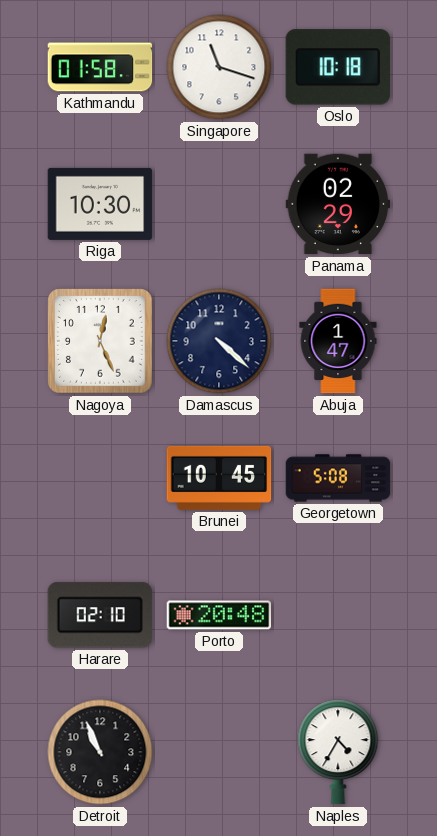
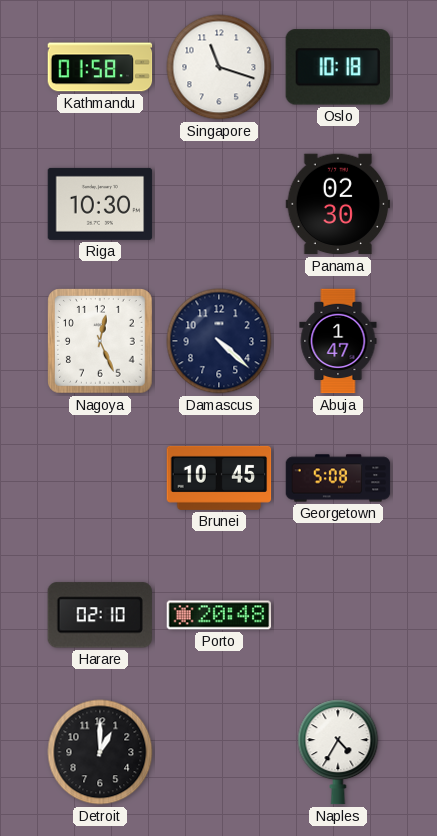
Panama: 02:29 -> 02:30
Detroit: 10:56 -> 1:00
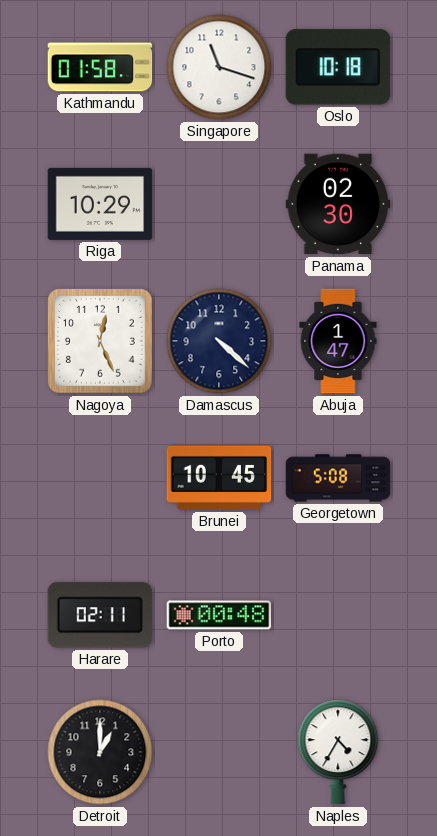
Riga: 10:30 -> 10:29
Harare: 02:10 -> 02:11
Porto: 20:48 -> 00:48
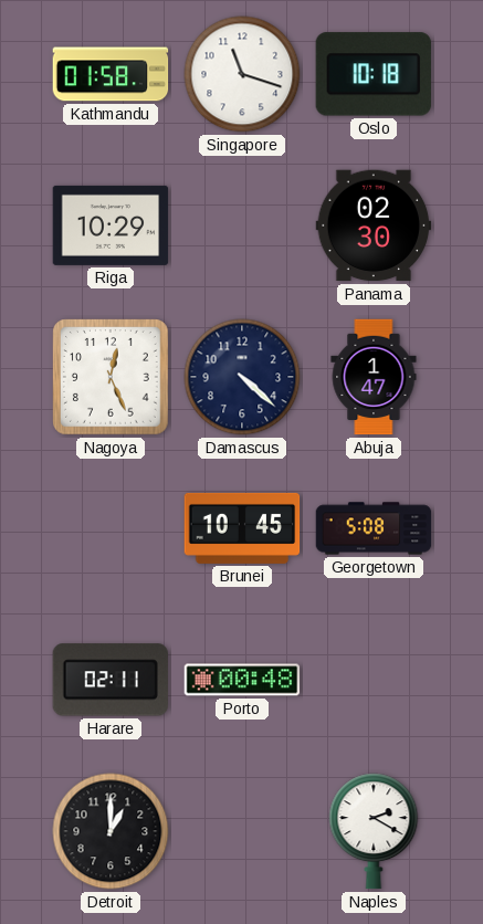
Naples: 4:35 -> 2:20
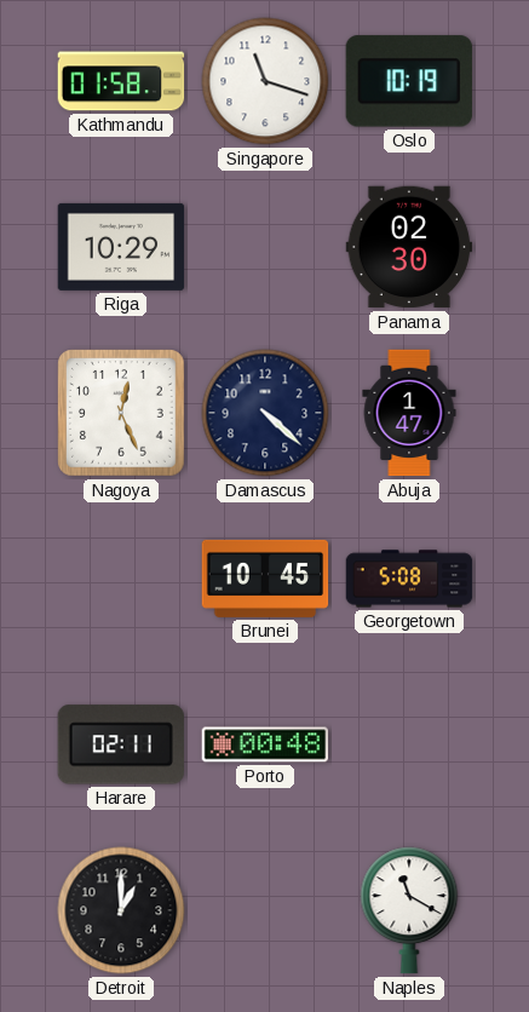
Oslo: 10:18 -> 10:19
Naples: 2:20 -> 11:20
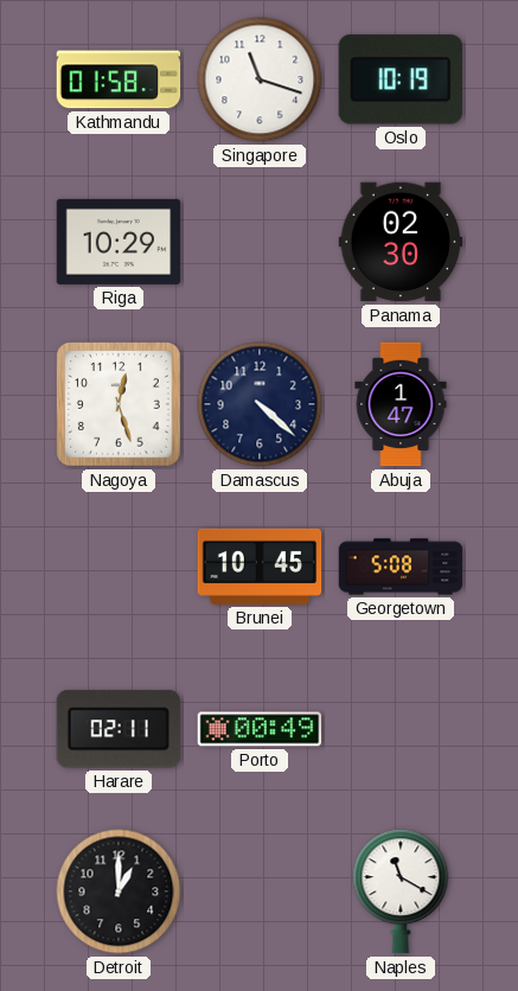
Nagoya: 12:26 -> 12:27
Porto: 00:48 -> 00:49
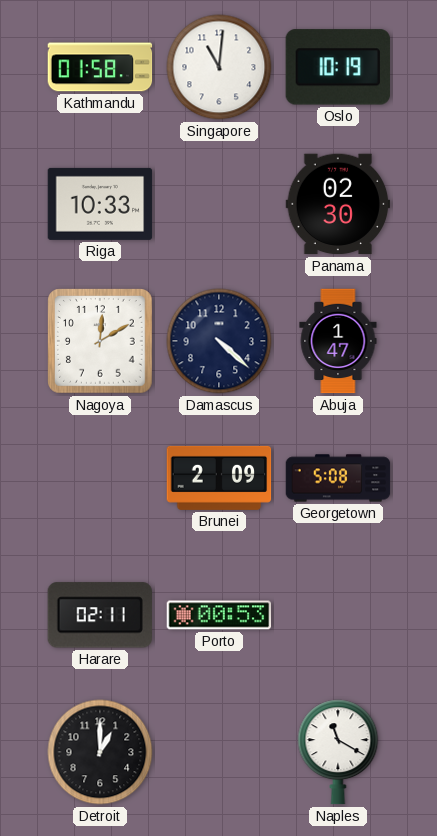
Singapore: 11:18 -> 11:01
Riga: 10:29 -> 10:33
Nagoya: 12:27 -> 12:10
Brunei: 10:45 -> 2:09
Porto: 00:49 -> 00:53
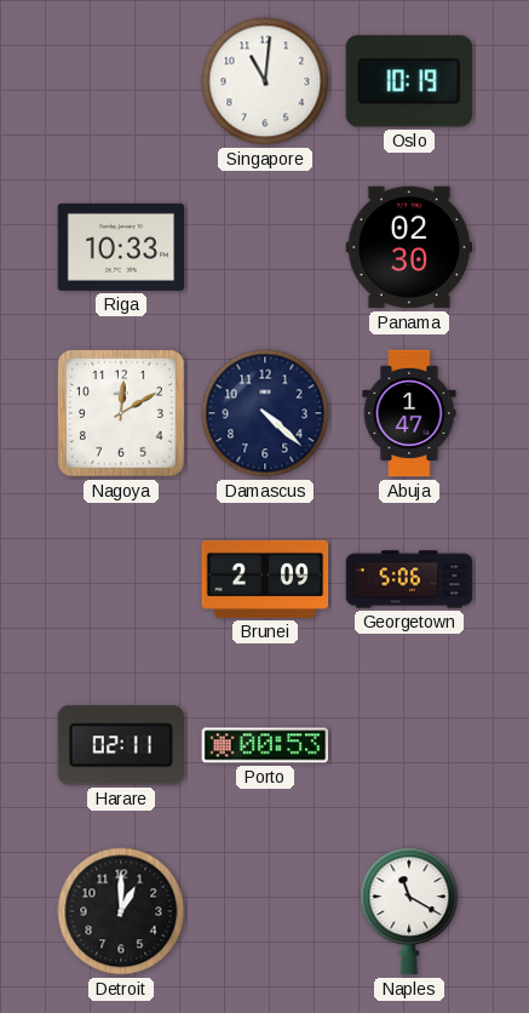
Kathmandu: 01:58 -> none
Georgetown: 5:08 -> 5:06
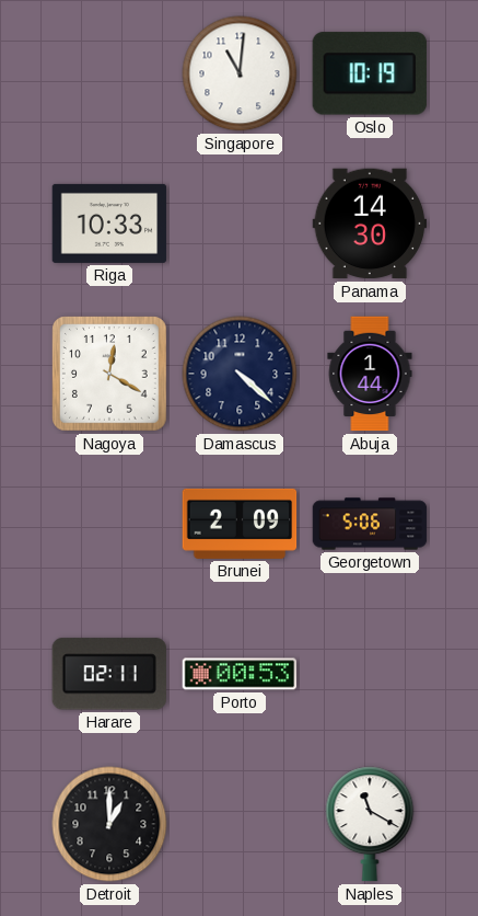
Panama: 02:30 -> 14:30
Nagoya: 12:10 -> 12:20
Abuja: 1:47 -> 1:44
